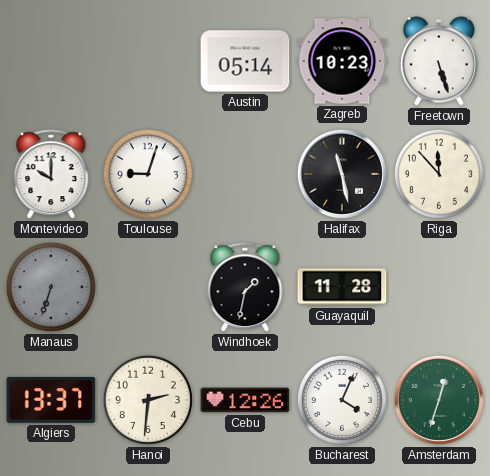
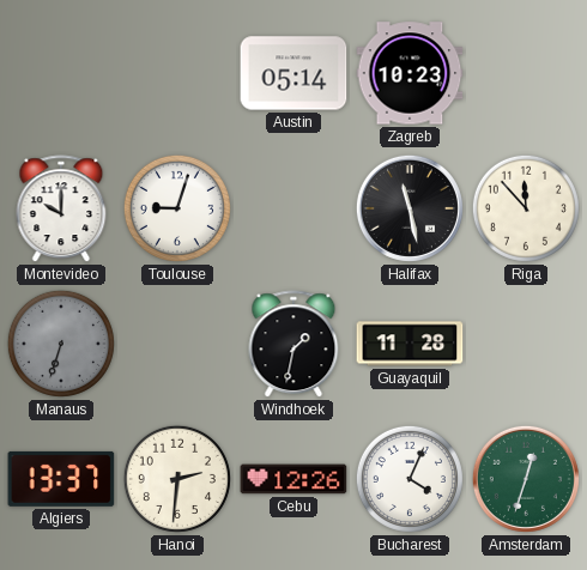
Freetown: 5:27 -> none
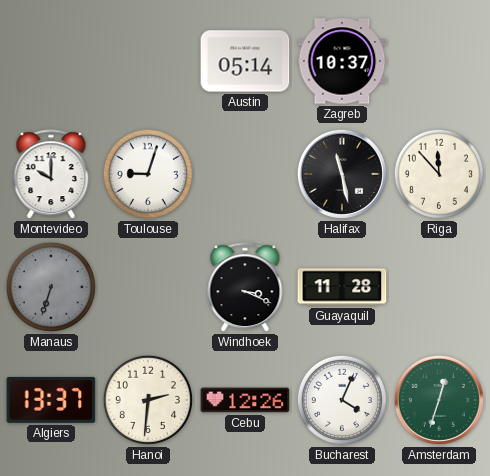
Zagreb: 10:23 -> 10:37
Windhoek: 1:32 -> 3:19
